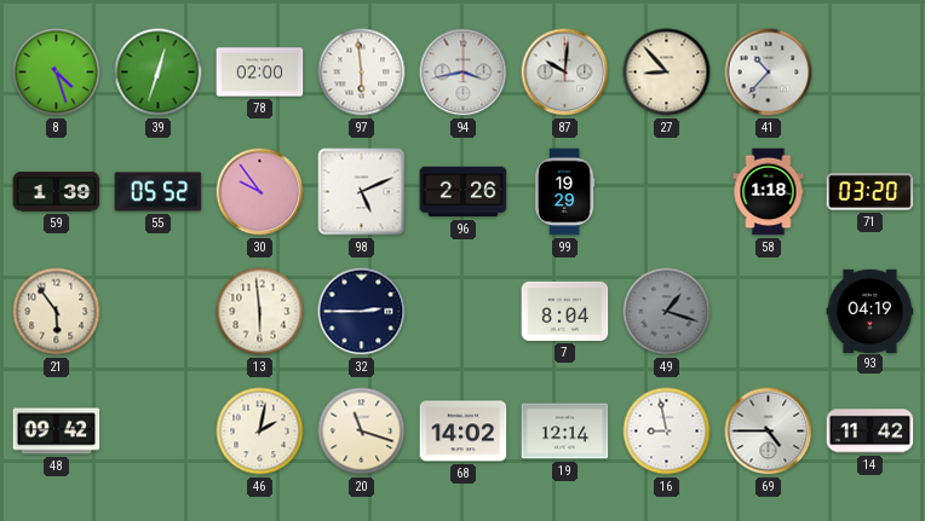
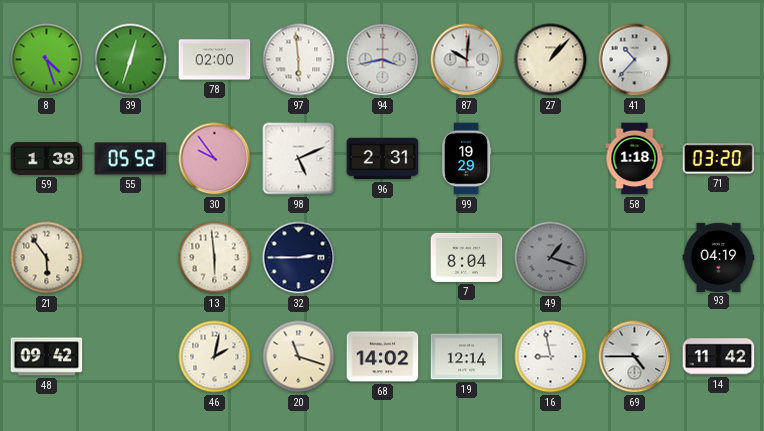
27: 8:53 -> 1:07
96: 2:26 -> 2:31
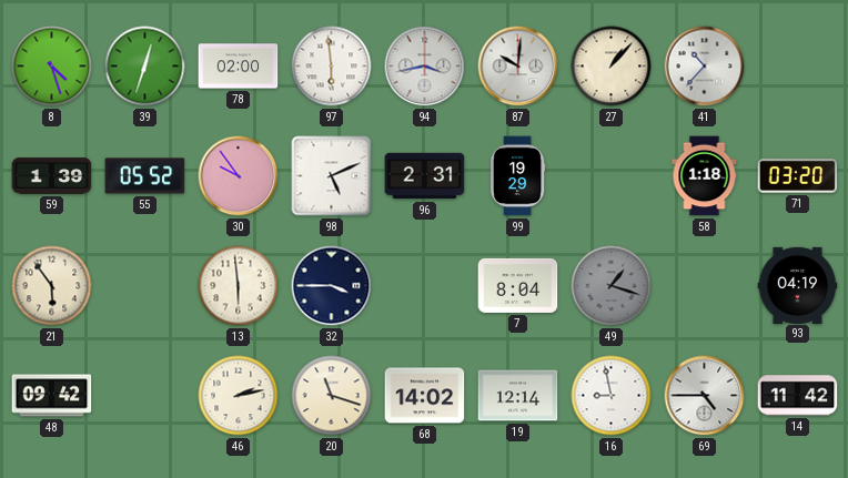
32: 2:45 -> 3:45
46: 2:02 -> 2:13
